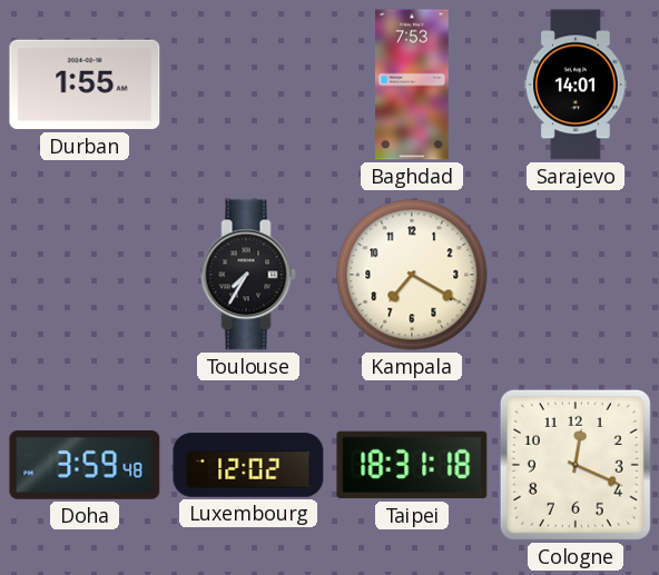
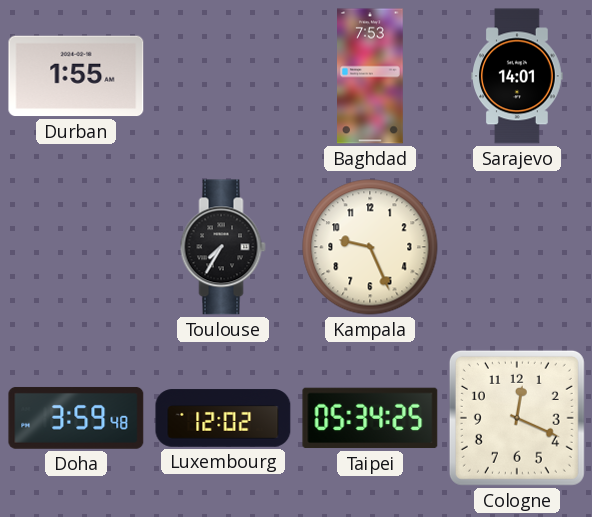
Kampala: 7:20 -> 9:26
Taipei: 18:31 -> 05:34
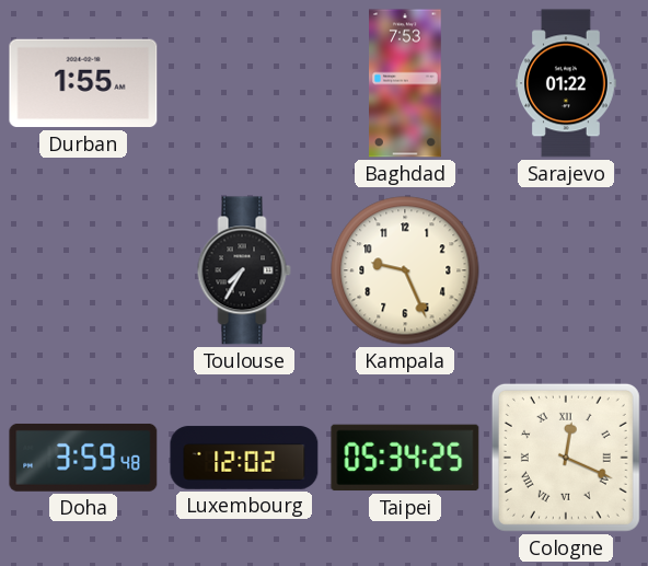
Sarajevo: 14:01 -> 01:22
Cologne numerals: Arabic -> Roman
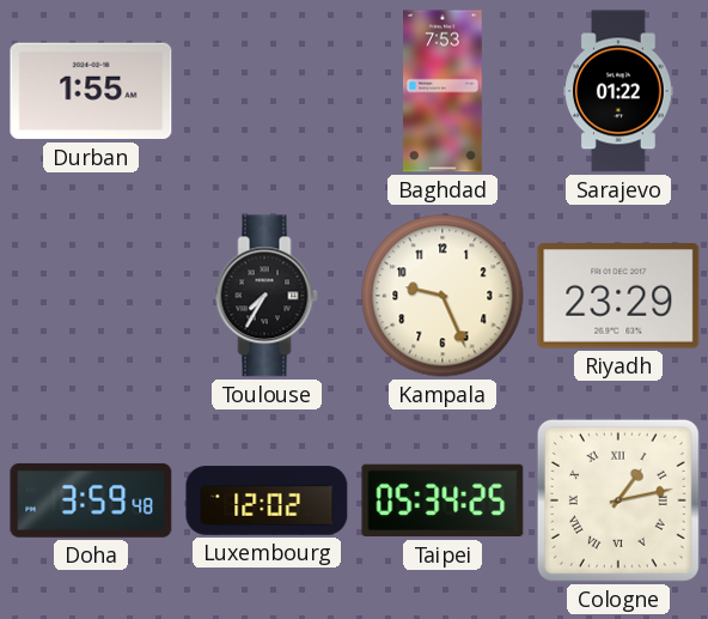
Riyadh: none -> 23:29
Cologne: 12:19 -> 1:13
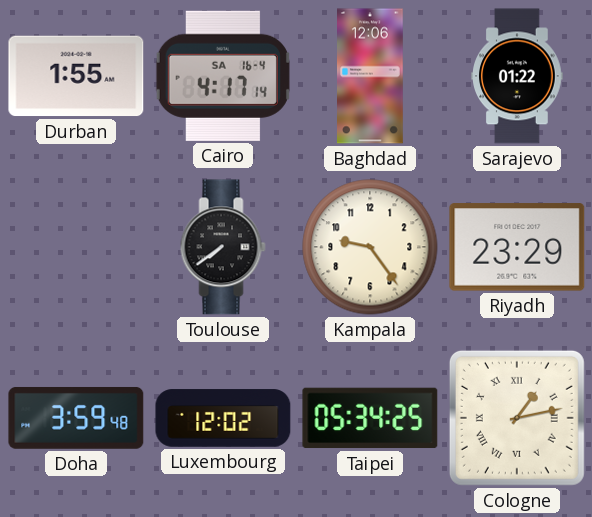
Cairo: none -> 4:17
Baghdad: 7:53 -> 12:06
Toulouse: 7:35 -> 7:39
Kampala: 9:26 -> 9:24
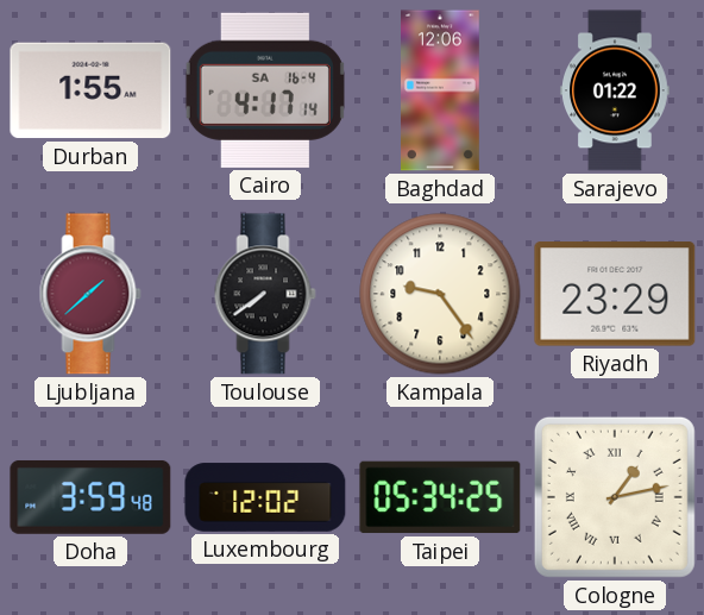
Ljubljana: none -> 1:38
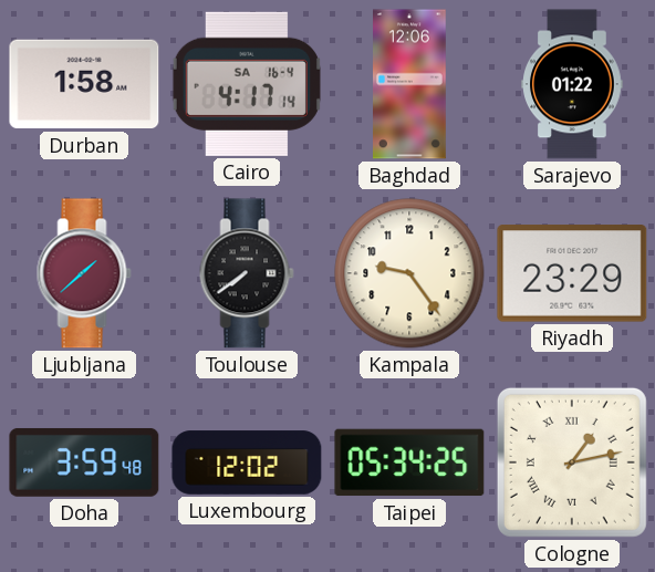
Durban: 1:55 -> 1:58
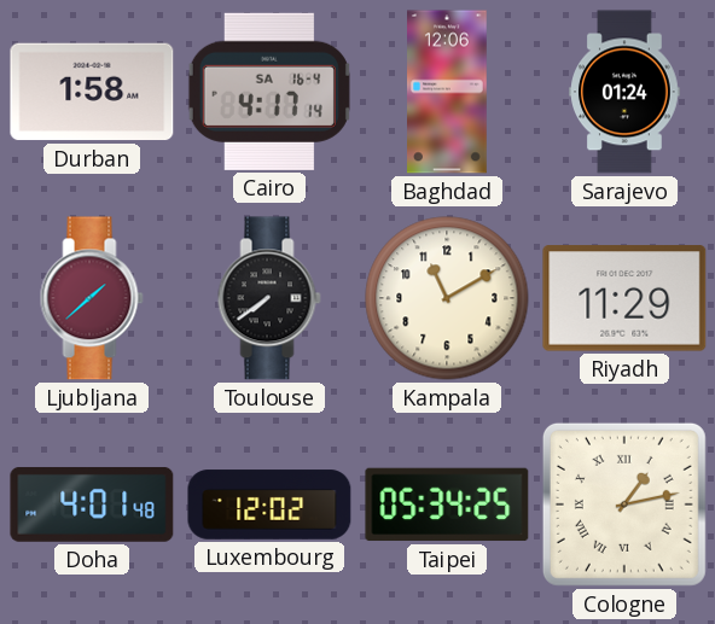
Sarajevo: 01:22 -> 01:24
Kampala: 9:24 -> 11:10
Riyadh: 23:29 -> 11:29
Doha: 3:59 -> 4:01
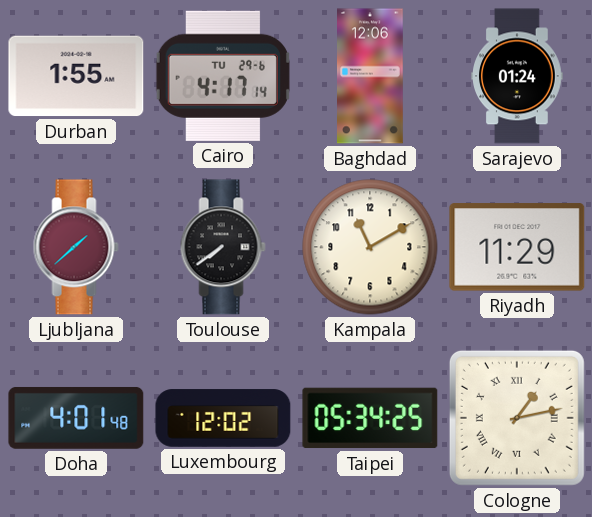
Durban: 1:58 -> 1:55
Cairo date: SA 16-4 -> TU 29-6
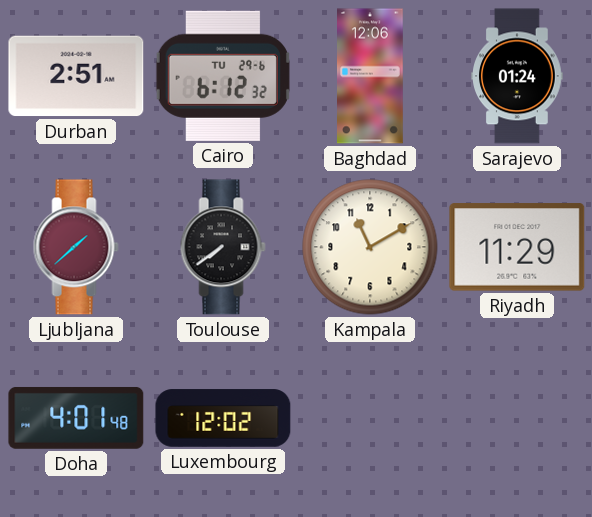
Durban: 1:55 -> 2:51
Cairo: 4:17 -> 6:12
Taipei: 05:34 -> none
Cologne: 1:13 -> none
